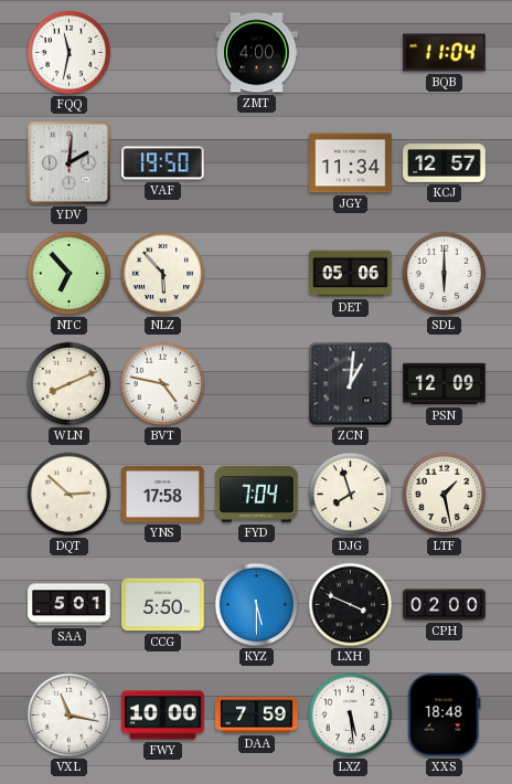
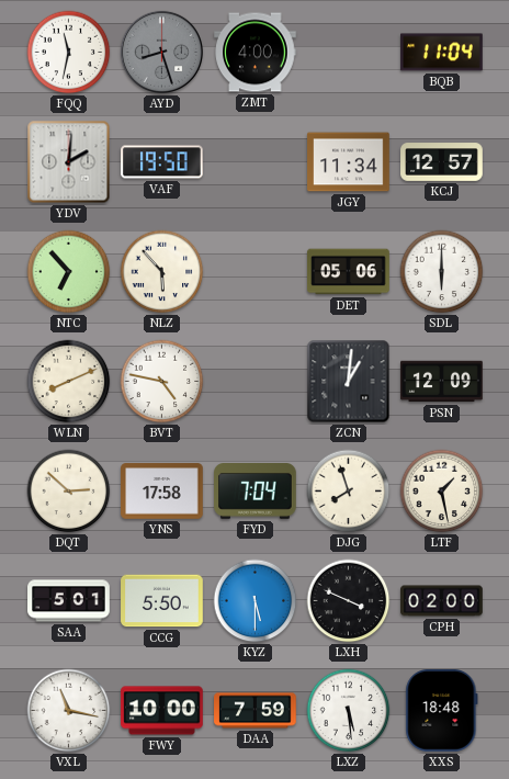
AYD: none -> 8:27
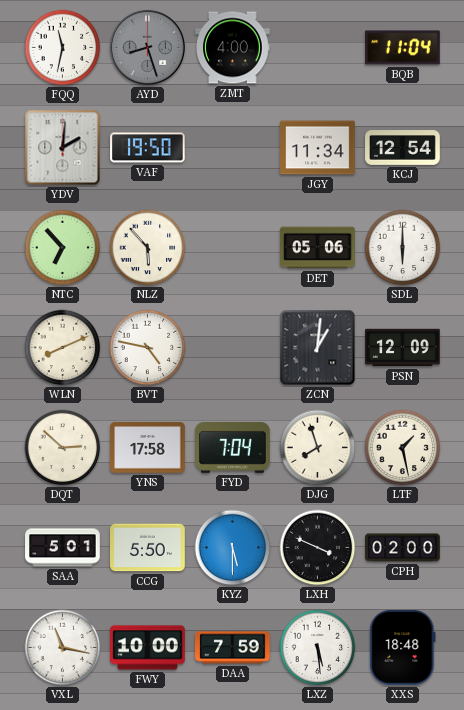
KCJ: 12:57 -> 12:54
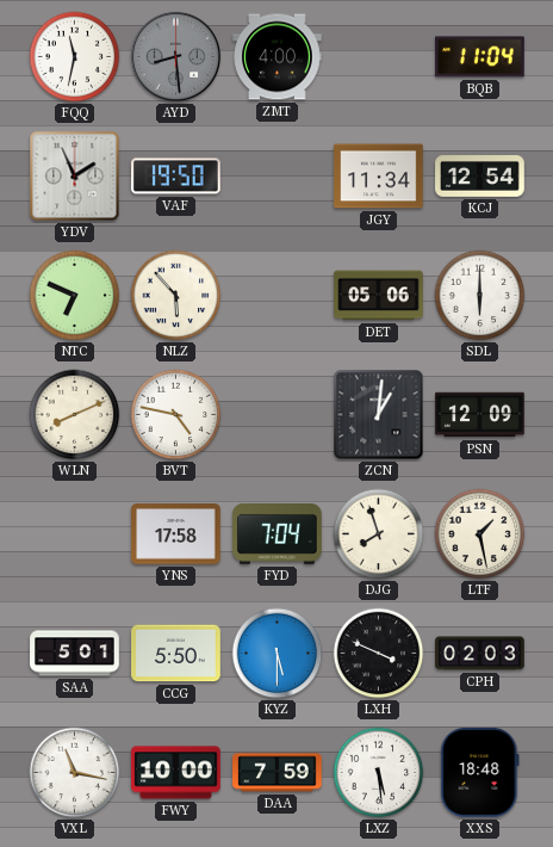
AYD: 8:27 -> 8:29
YDV: 2:01 -> 1:56
NTC: 6:53 -> 6:49
DQT: 2:52 -> none
CPH: 02:00 -> 02:03
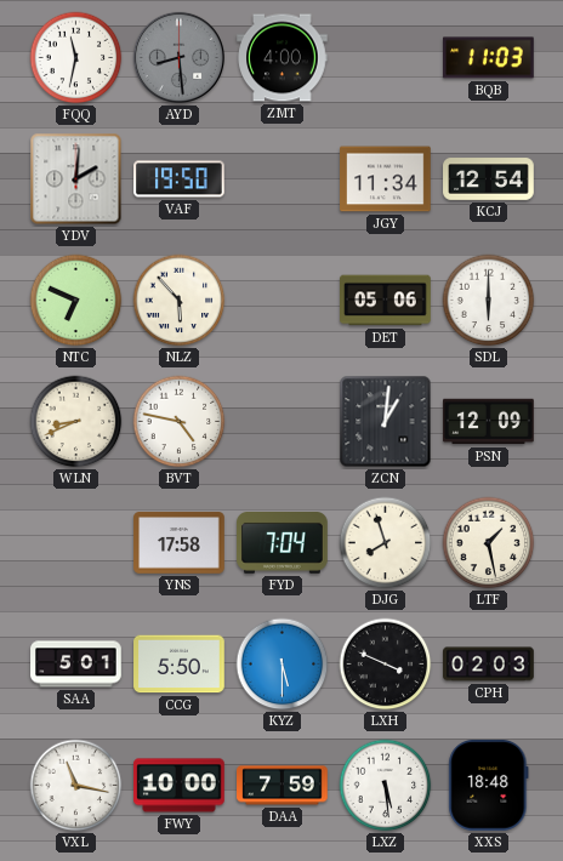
BQB: 11:04 -> 11:03
YDV: 1:56 -> 2:01
WLN: 8:11 -> 8:41
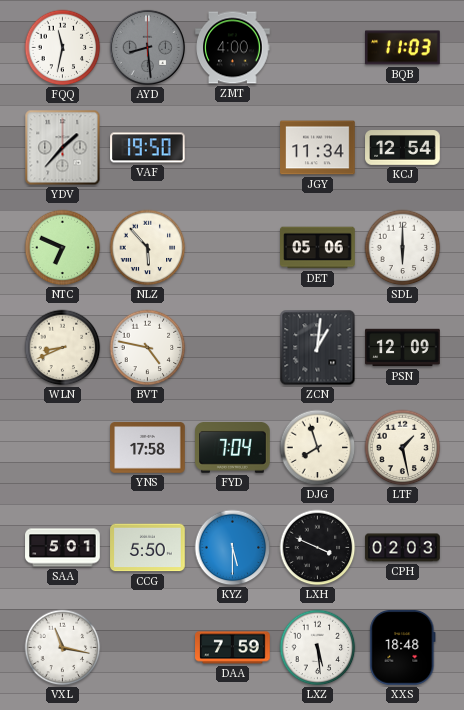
YDV: 2:01 -> 1:37
FWY: 10:00 -> none
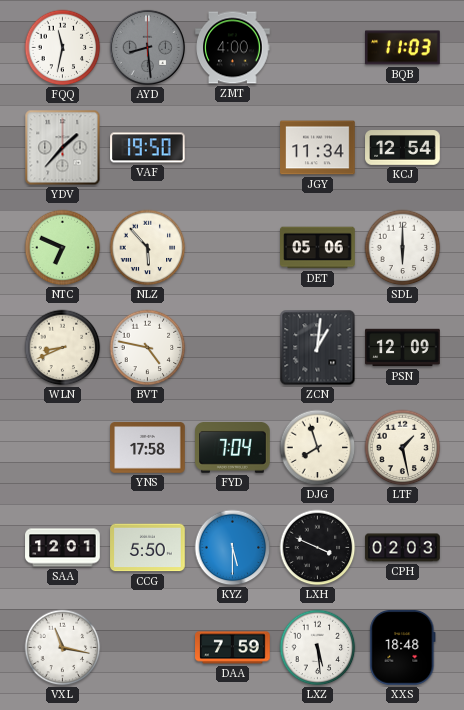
SAA: 5:01 -> 12:01
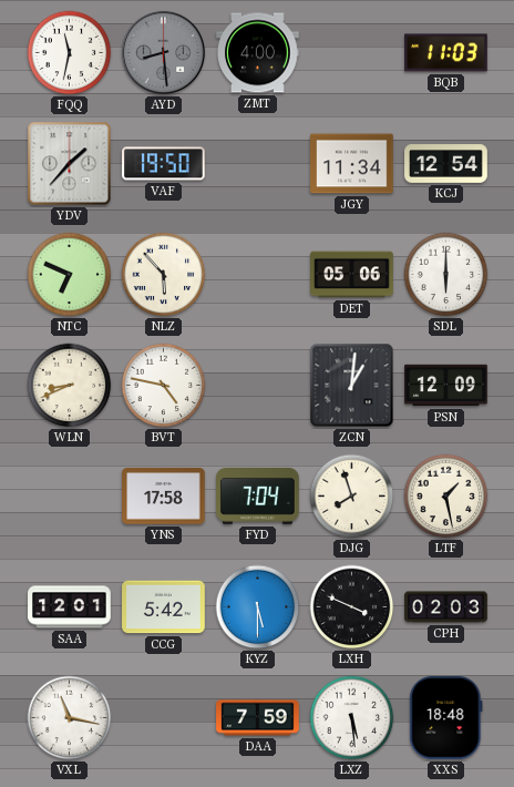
CCG: 5:50 -> 5:42
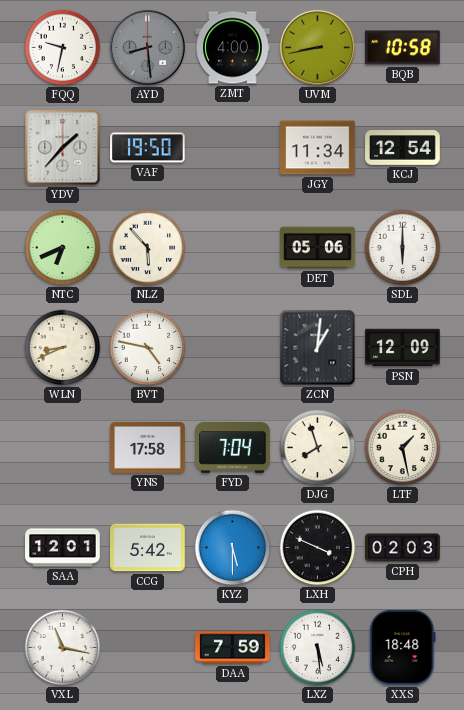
FQQ: 11:32 -> 9:32
UVM: none -> 8:43
BQB: 11:03 -> 10:58
NTC: 6:49 -> 6:41
